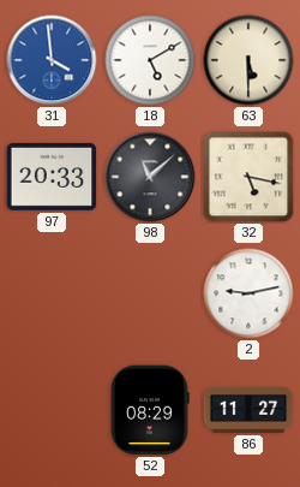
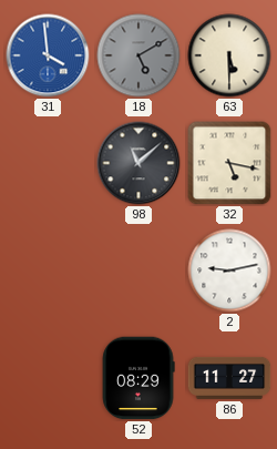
18 dial: white -> grey
97: 20:33 -> none
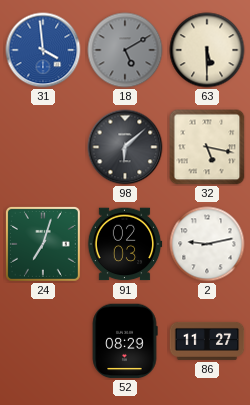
98: 11:08 -> 6:08
24: none -> 7:03
91: none -> 02:03
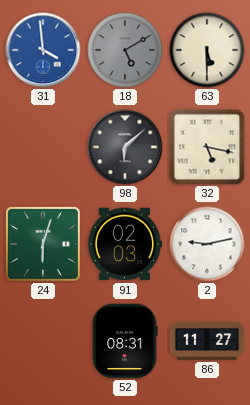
24: 7:03 -> 6:03
52: 08:29 -> 08:31
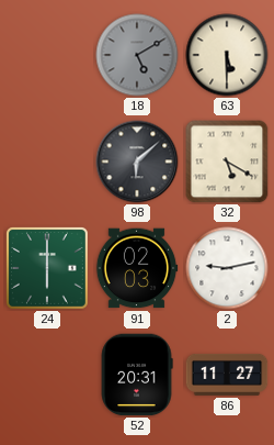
31: 3:59 -> none
32: 5:17 -> 5:20
24: 6:03 -> 6:00
52: 08:31 -> 20:31
